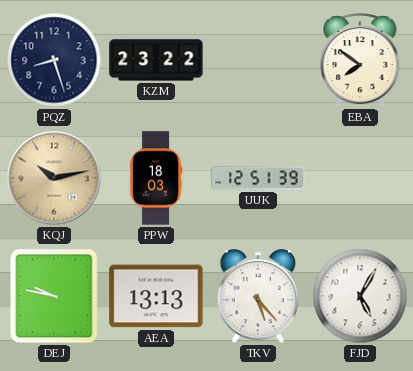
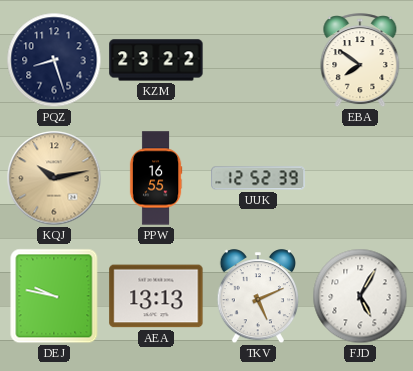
PPW: 18:03 -> 16:55
UUK: 12:51 -> 12:52
TKV: 5:23 -> 5:11
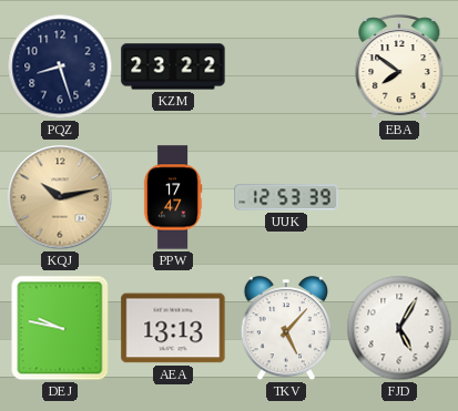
PPW: 16:55 -> 17:47
UUK: 12:52 -> 12:53
TKV: 5:11 -> 5:07
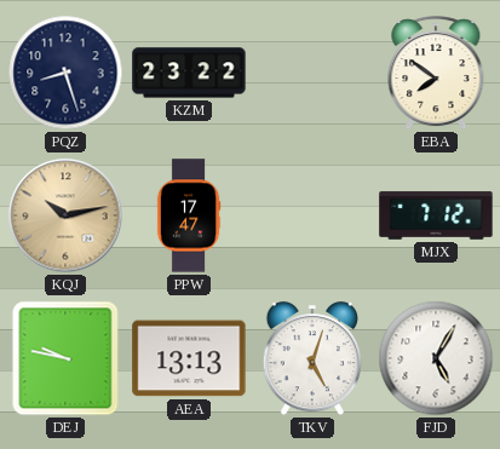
UUK: 12:53 -> none
MJX: none -> 7:12
TKV: 5:07 -> 5:03
